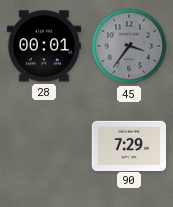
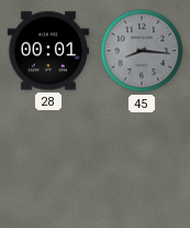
45: 3:36 -> 8:16
90: 7:29 -> none
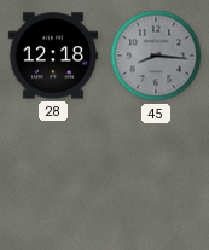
28: 00:01 -> 12:18
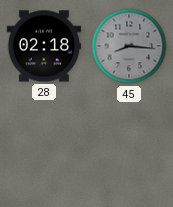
28: 12:18 -> 02:18
